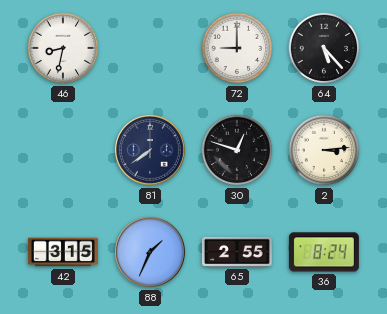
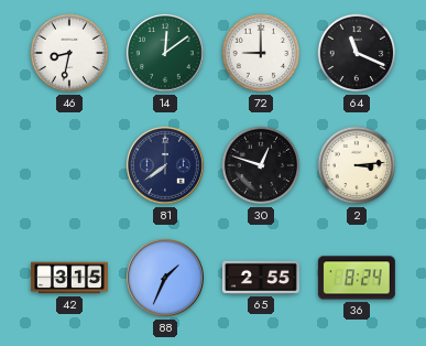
14: none -> 12:09
64: 5:23 -> 11:19
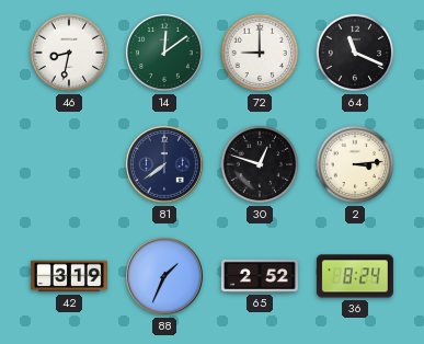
42: 3:15 -> 3:19
65: 2:55 -> 2:52
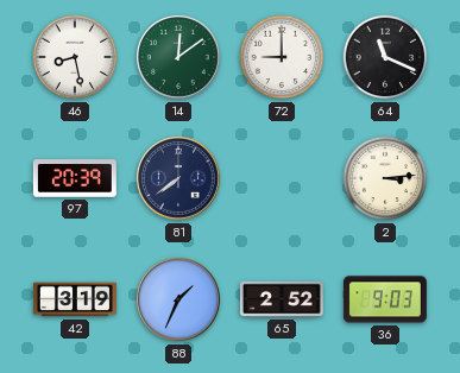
46: 8:32 -> 8:28
97: none -> 20:39
30: 12:48 -> none
36: 8:24 -> 9:03
